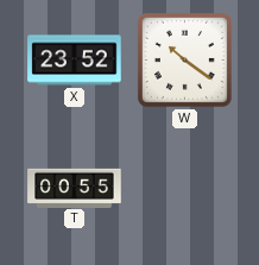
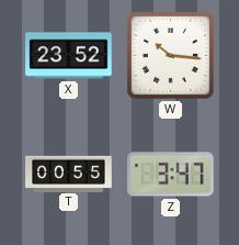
W: 10:21 -> 10:16
Z: none -> 3:47
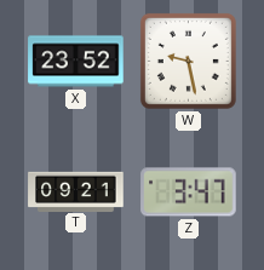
W: 10:16 -> 9:28
T: 00:55 -> 09:21
